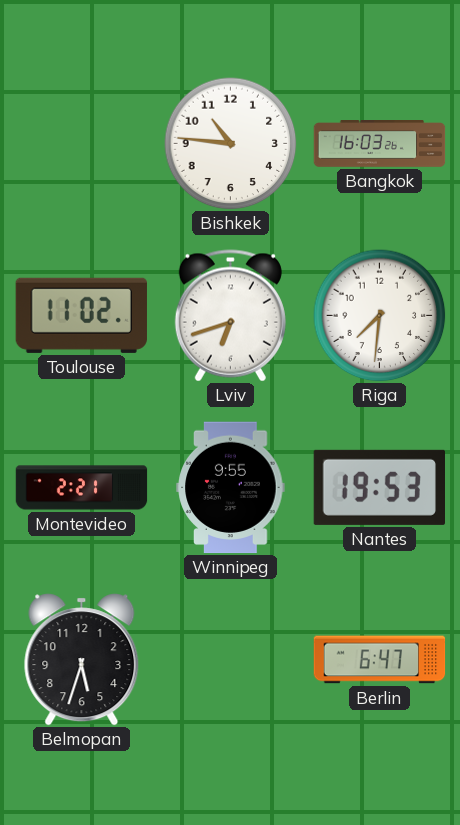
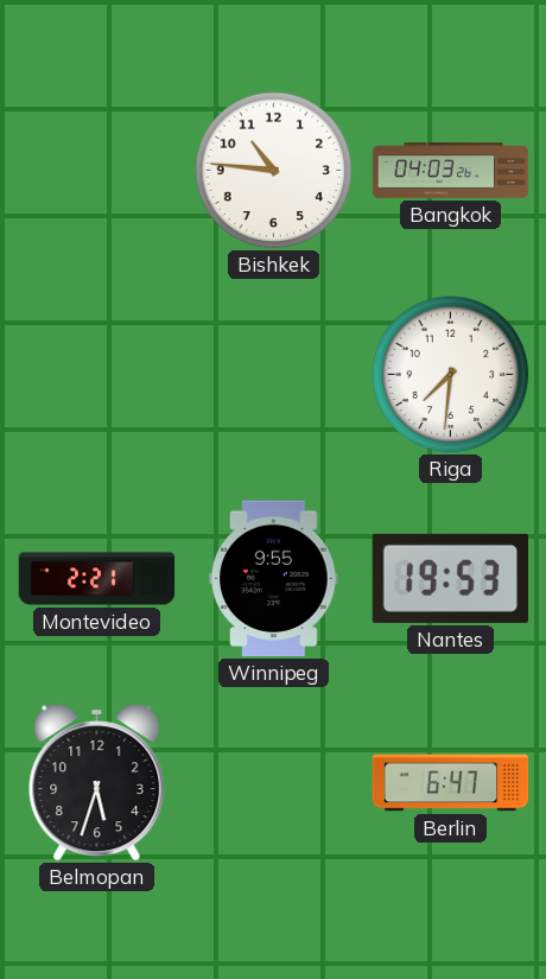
Bangkok: 16:03 -> 04:03
Toulouse: 11:02 -> none
Lviv: 6:42 -> none
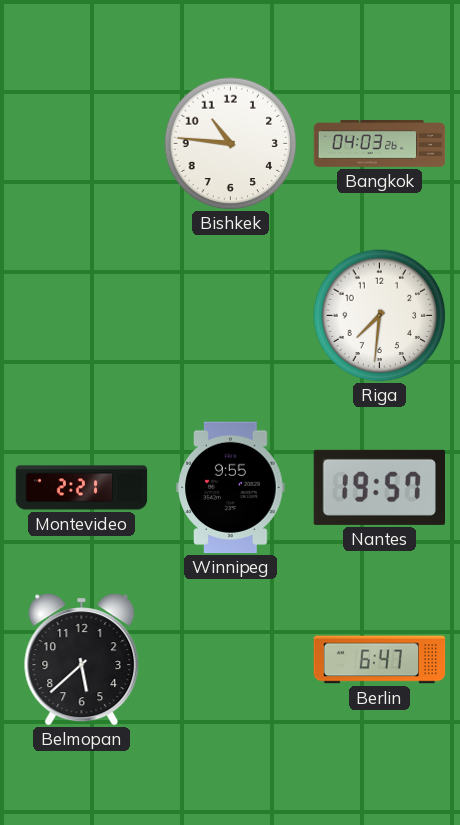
Nantes: 19:53 -> 19:57
Belmopan: 5:33 -> 5:38
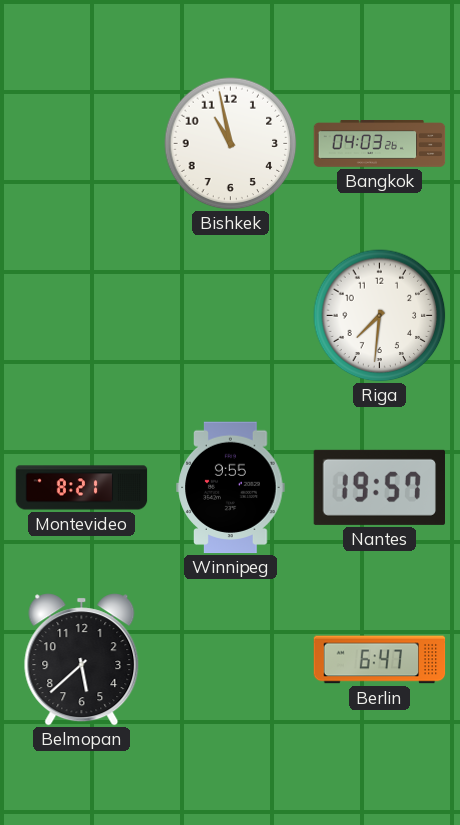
Bishkek: 10:46 -> 10:58
Montevideo: 2:21 -> 8:21
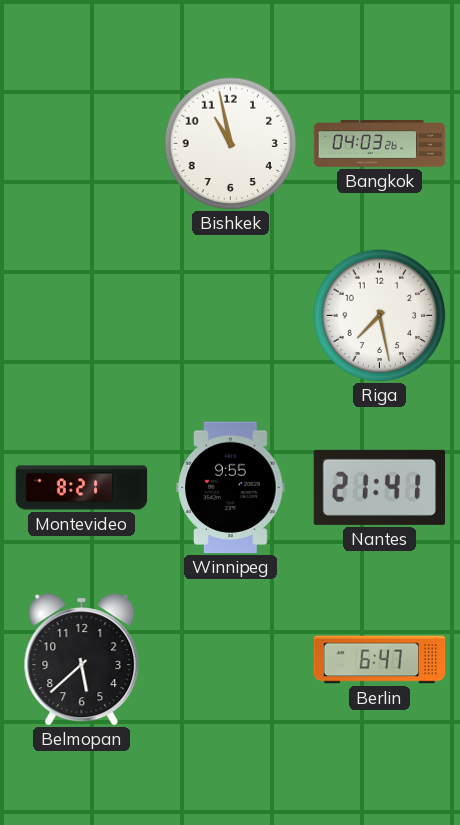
Riga: 7:31 -> 7:28
Nantes: 19:57 -> 21:41
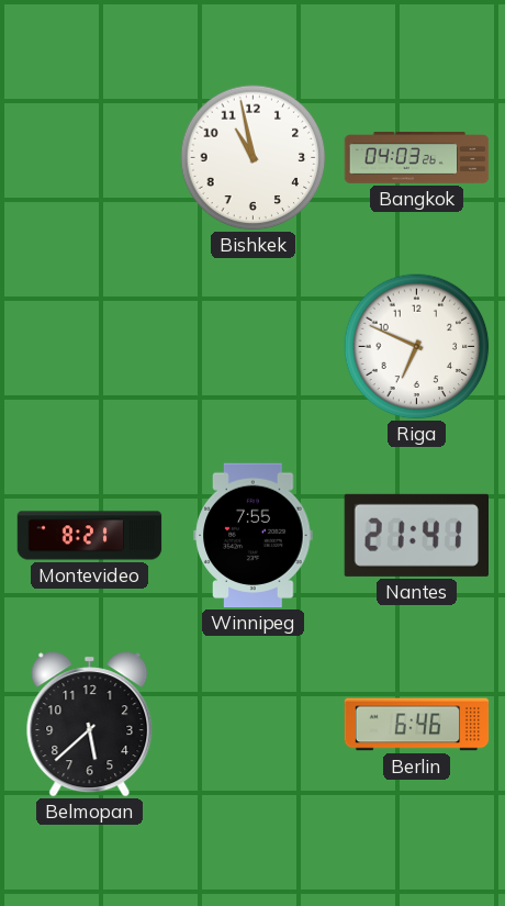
Riga: 7:28 -> 6:49
Winnipeg: 9:55 -> 7:55
Berlin: 6:47 -> 6:46
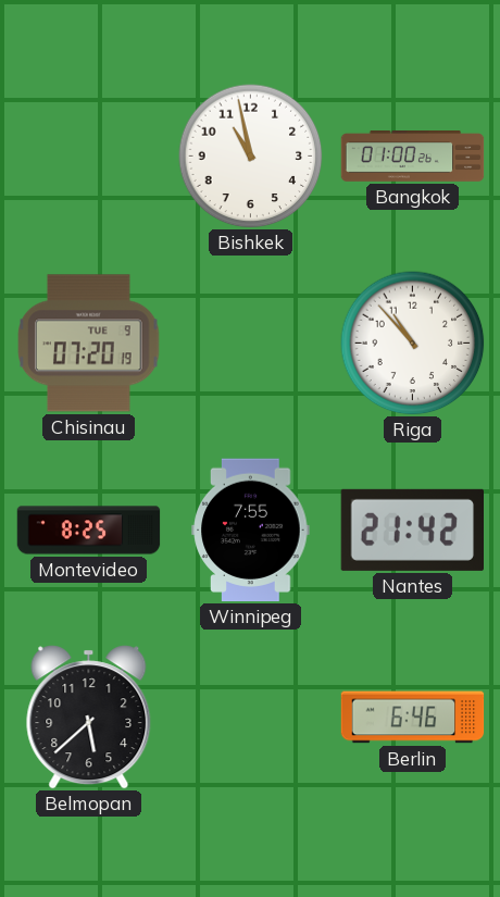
Bangkok: 04:03 -> 01:00
Chisinau: none -> 07:20
Riga: 6:49 -> 10:53
Montevideo: 8:21 -> 8:25
Nantes: 21:41 -> 21:42
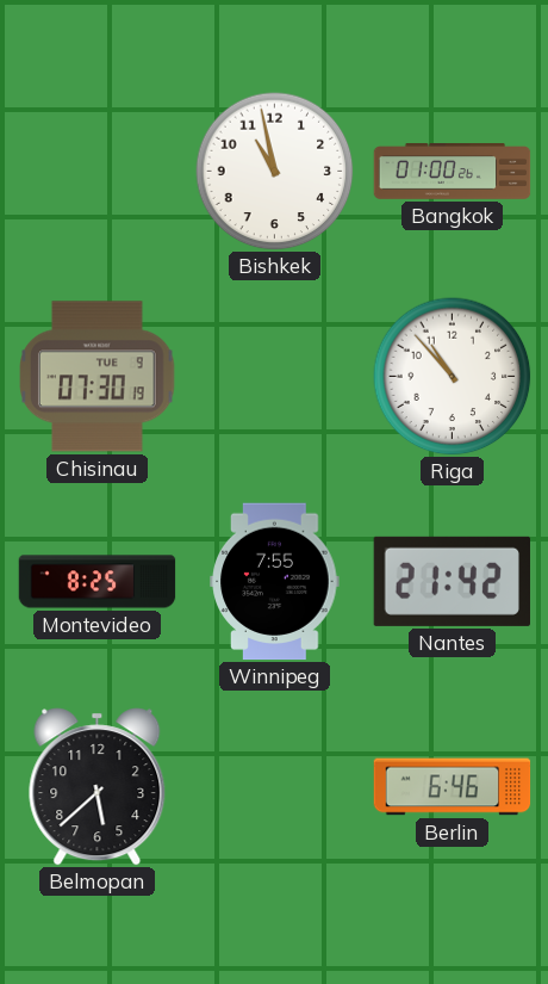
Chisinau: 07:20 -> 07:30
